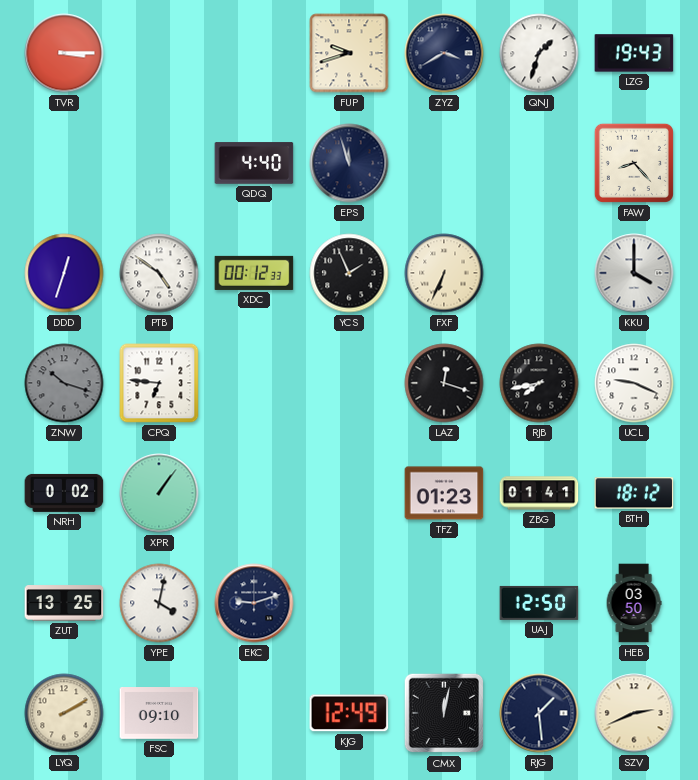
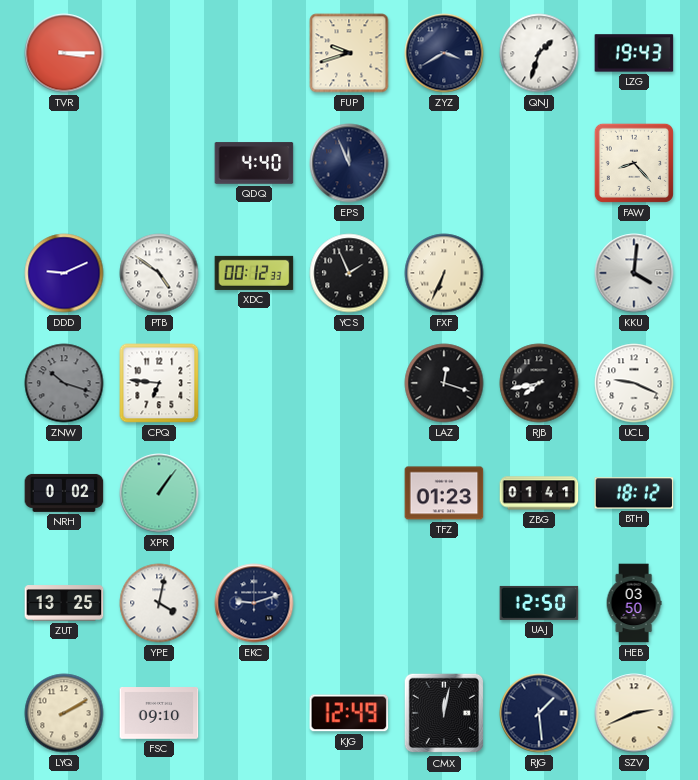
EPS: 11:57 -> 11:56
DDD: 12:33 -> 9:11
KKU: 4:00 -> 4:01
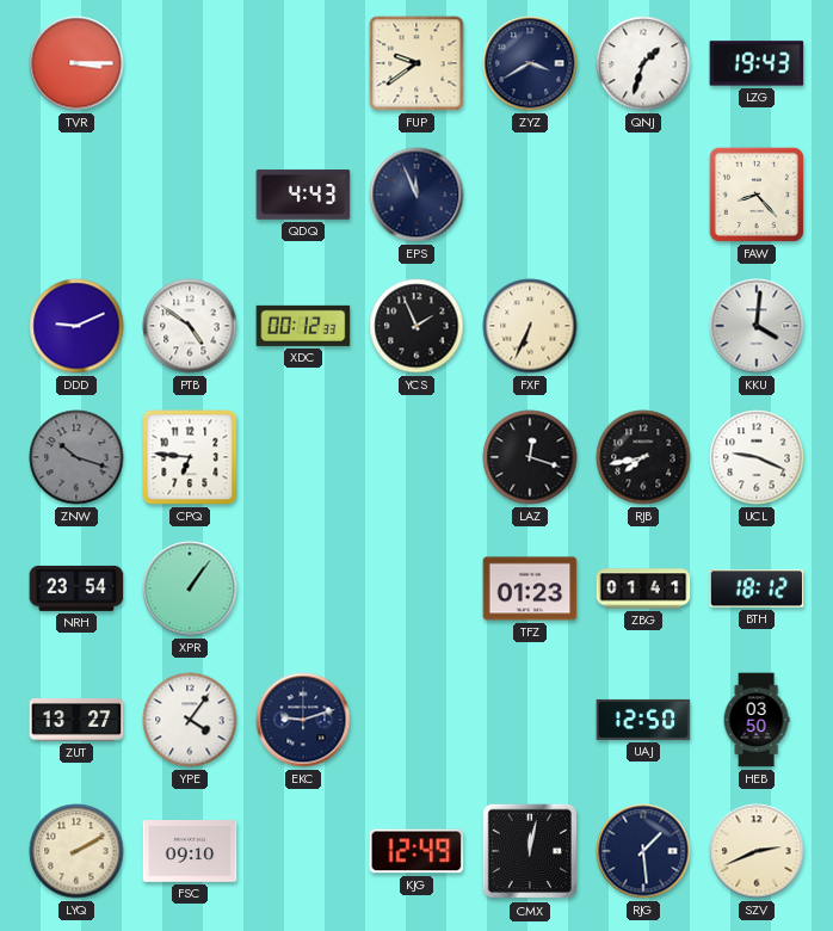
FUP: 9:42 -> 9:39
QDQ: 4:40 -> 4:43
NRH: 0:02 -> 23:54
ZUT: 13:25 -> 13:27
YPE: 4:02 -> 4:06
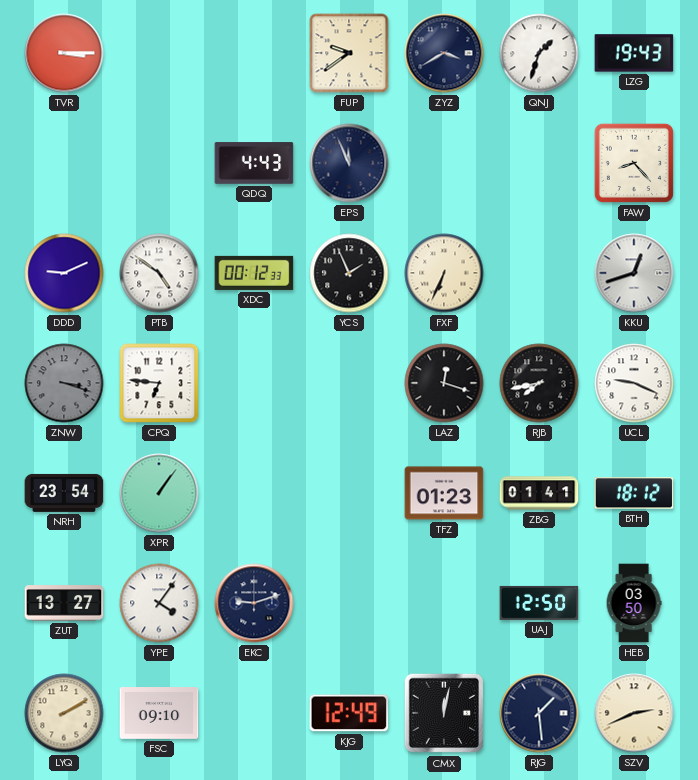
KKU: 4:01 -> 12:42
ZNW: 10:18 -> 3:18
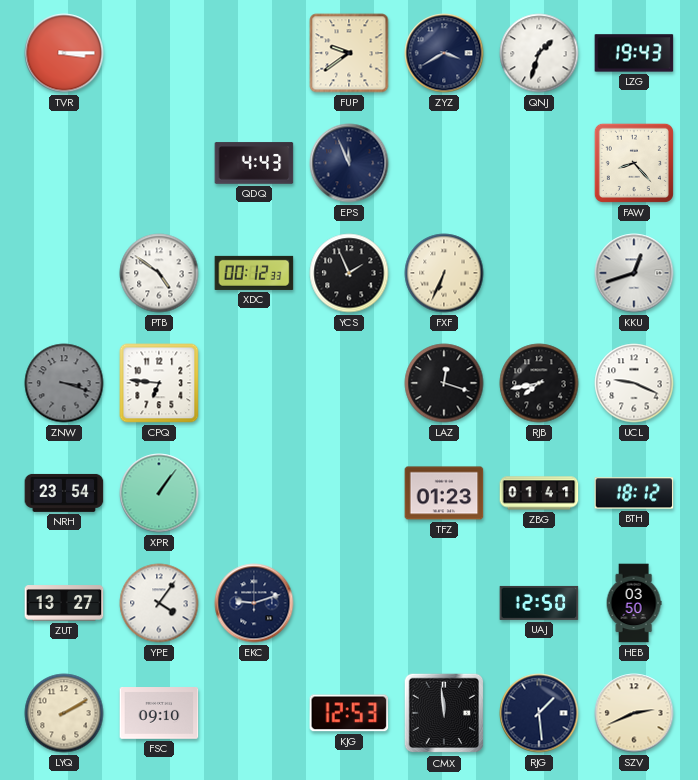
DDD: 9:11 -> none
KJG: 12:49 -> 12:53
CMX: 12:02 -> 11:59
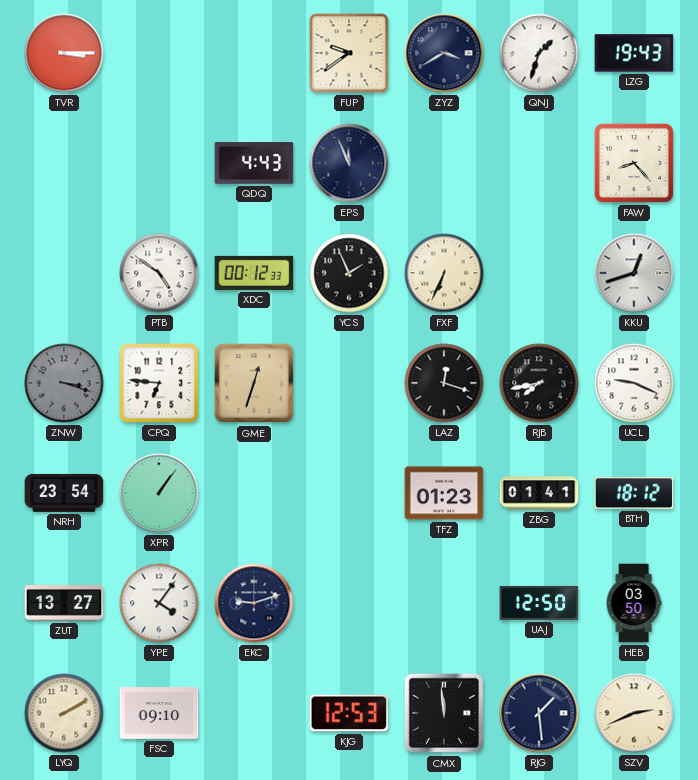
GME: none -> 12:33
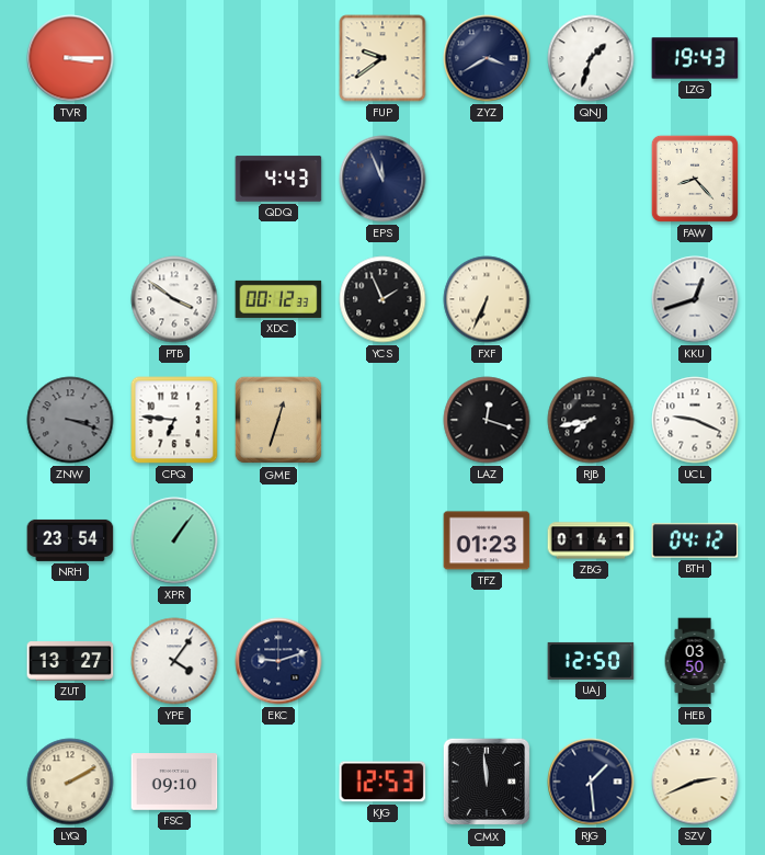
PTB: 4:51 -> 3:51
BTH: 18:12 -> 04:12
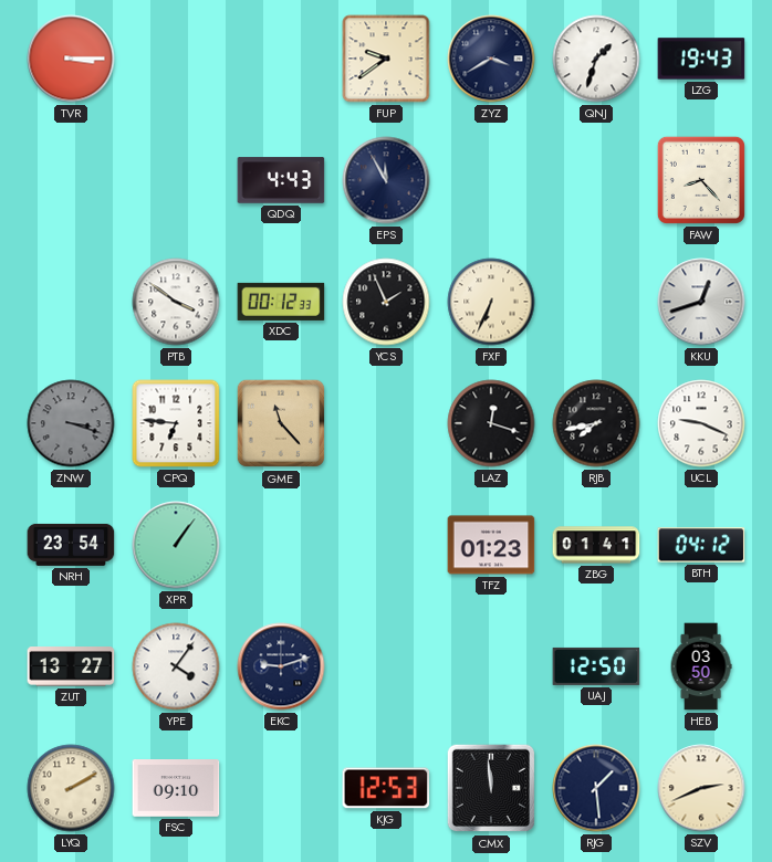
EPS: 11:56 -> 11:55
GME: 12:33 -> 11:23
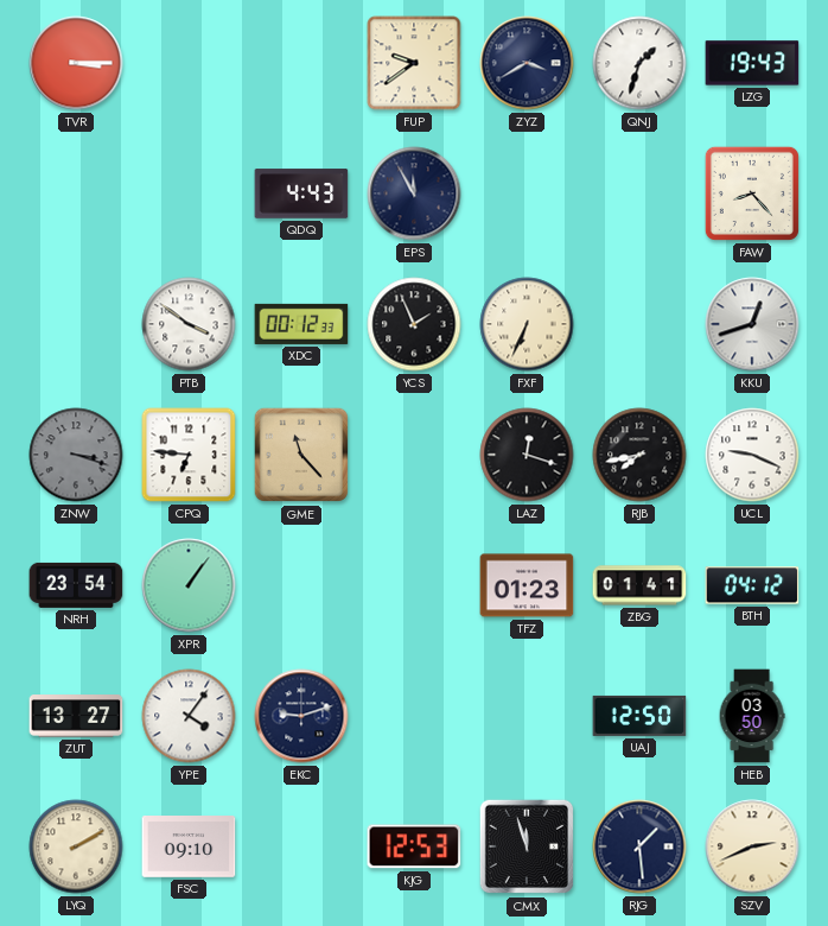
CMX: 11:59 -> 11:57
